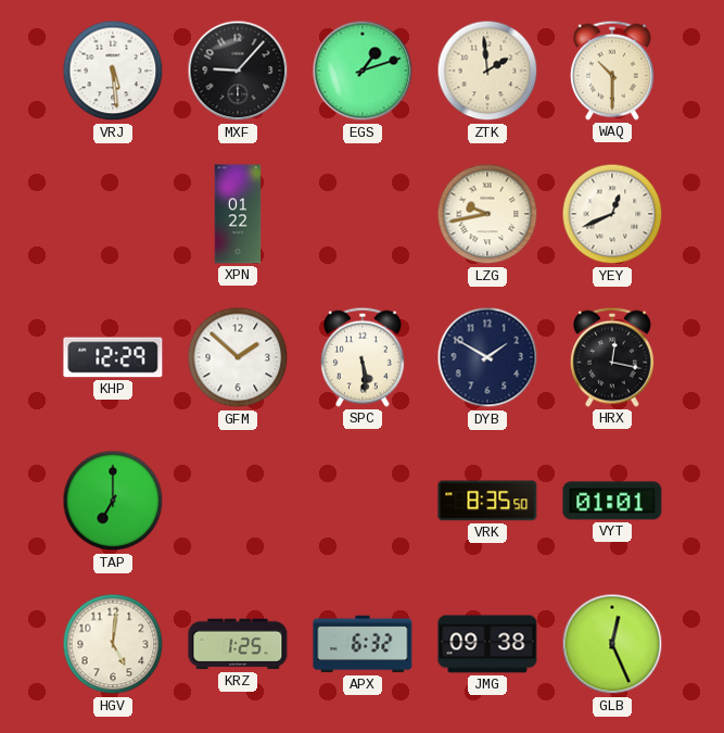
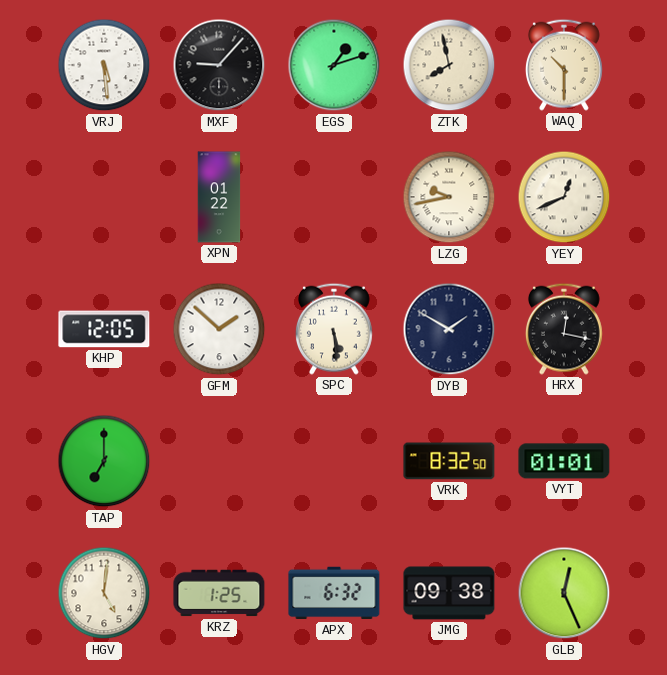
ZTK: 1:59 -> 7:58
KHP: 12:29 -> 12:05
VRK: 8:35 -> 8:32
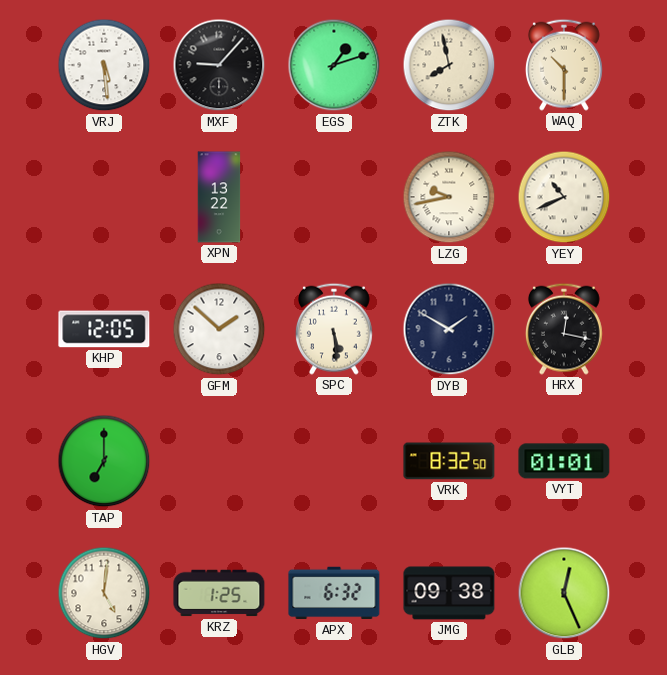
XPN: 01:22 -> 13:22
YEY: 12:41 -> 10:41
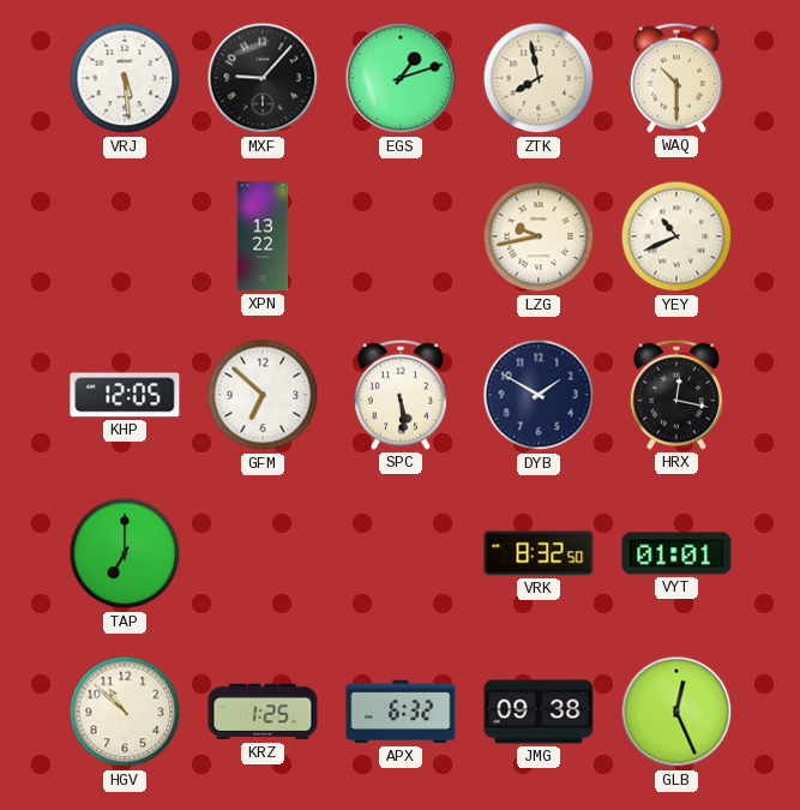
GFM: 1:52 -> 6:52
HGV: 5:01 -> 10:52
